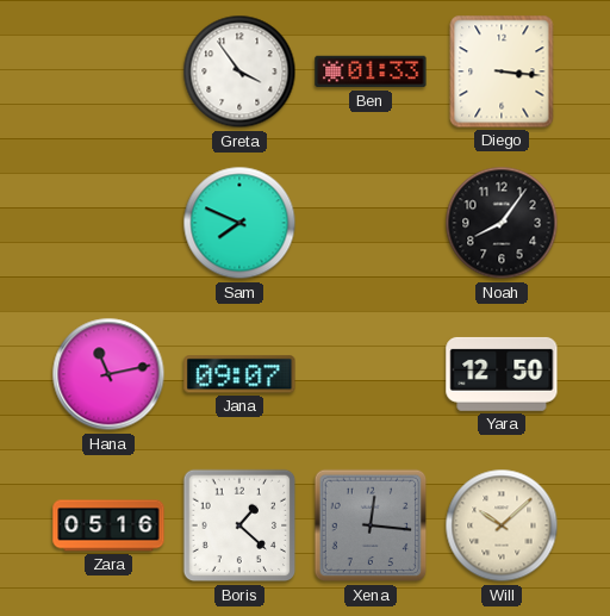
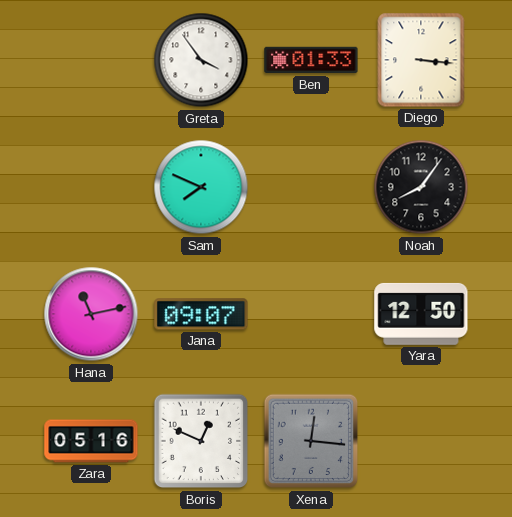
Boris: 1:22 -> 12:49
Will: 10:08 -> none
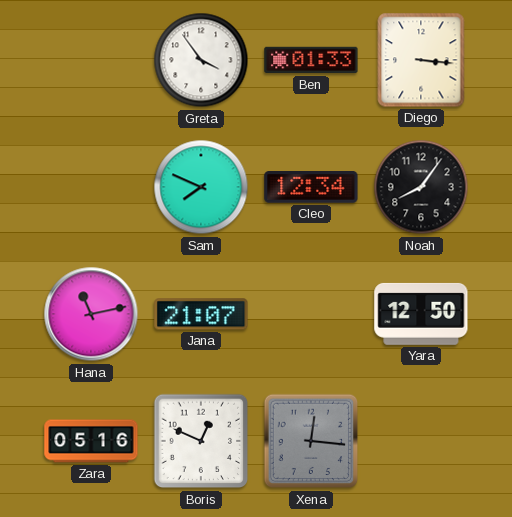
Cleo: none -> 12:34
Jana: 09:07 -> 21:07
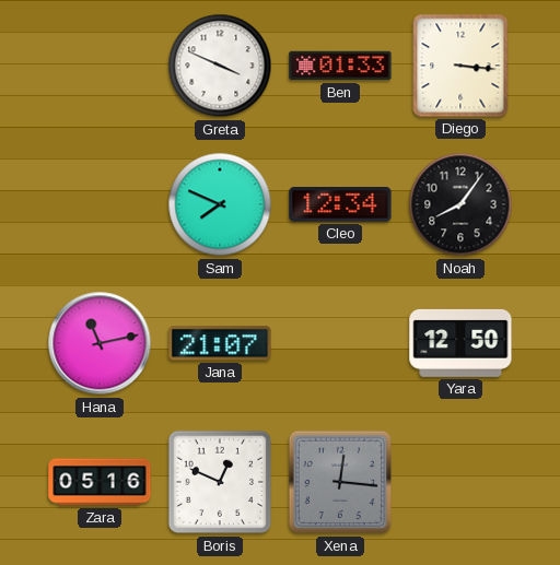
Greta: 3:54 -> 3:49
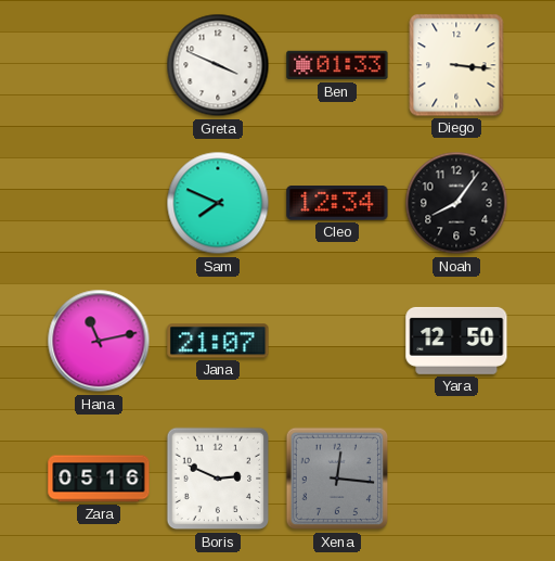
Boris: 12:49 -> 2:49
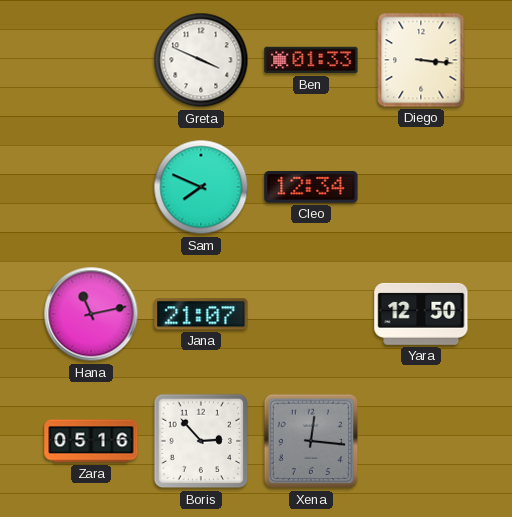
Noah: 8:06 -> none
Boris: 2:49 -> 2:53
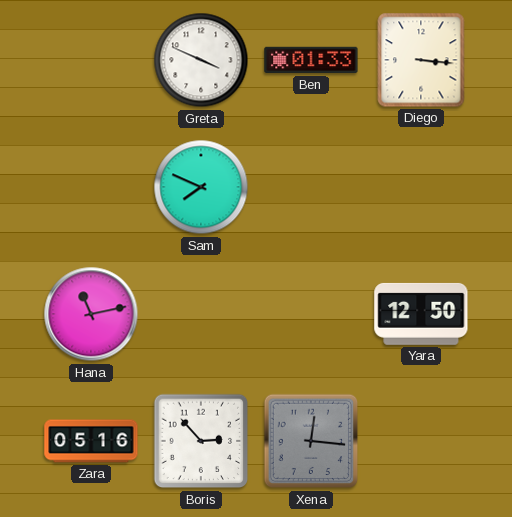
Cleo: 12:34 -> none
Jana: 21:07 -> none
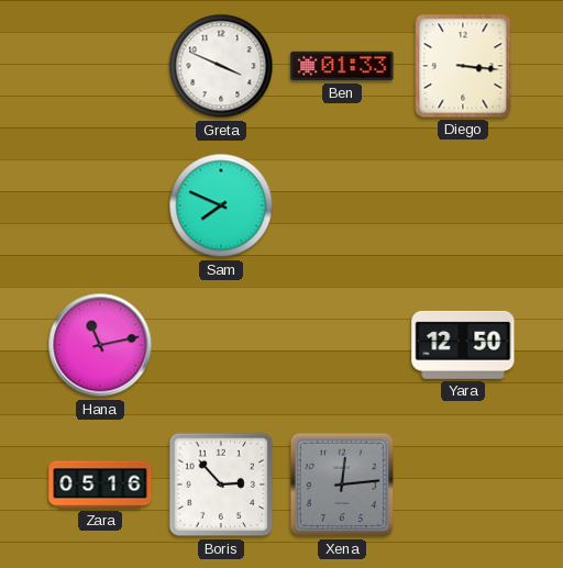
Xena: 12:16 -> 12:14
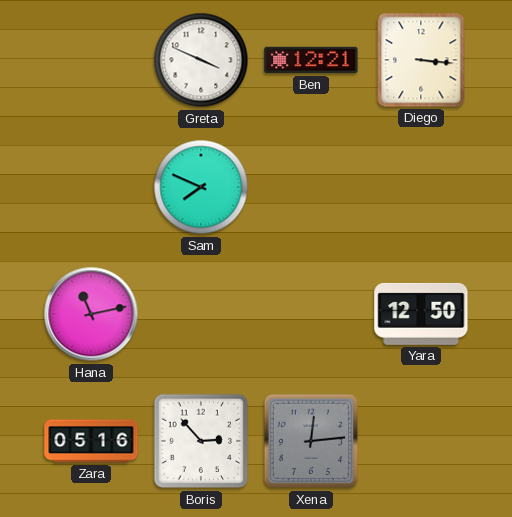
Ben: 01:33 -> 12:21
